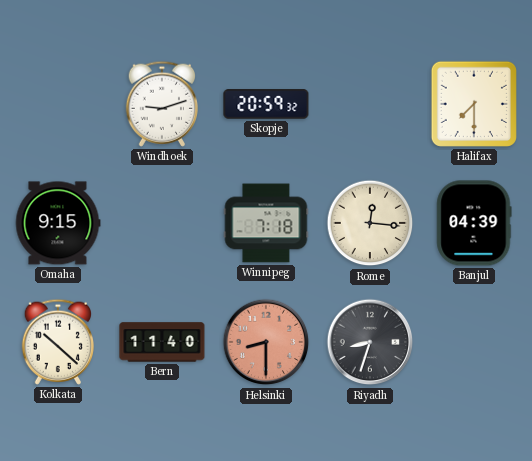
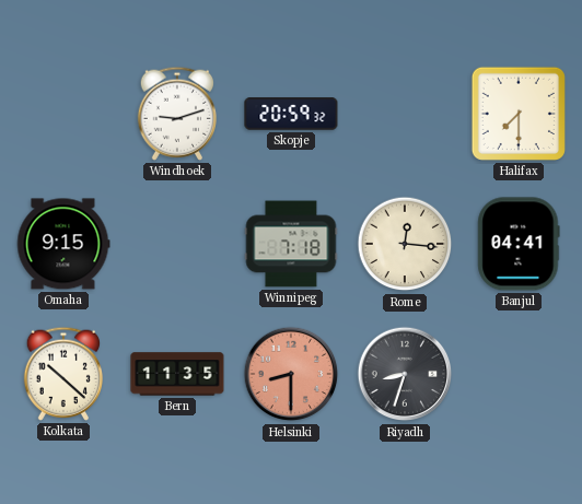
Banjul: 04:39 -> 04:41
Bern: 11:40 -> 11:35
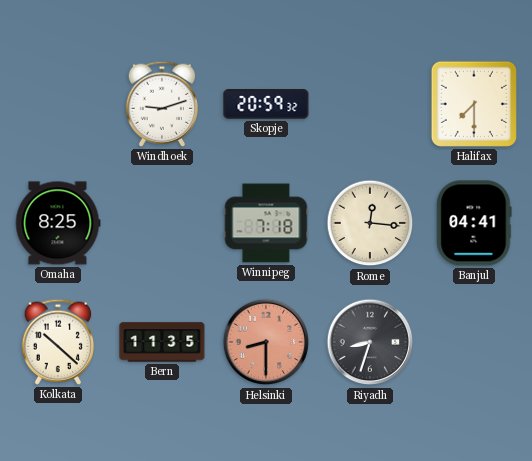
Omaha: 9:15 -> 8:25
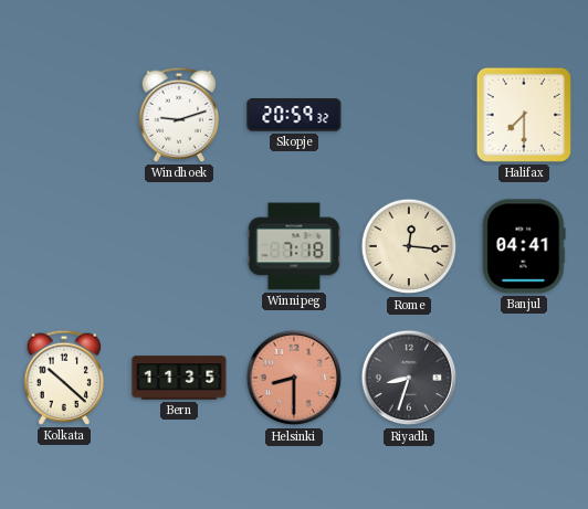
Omaha: 8:25 -> none
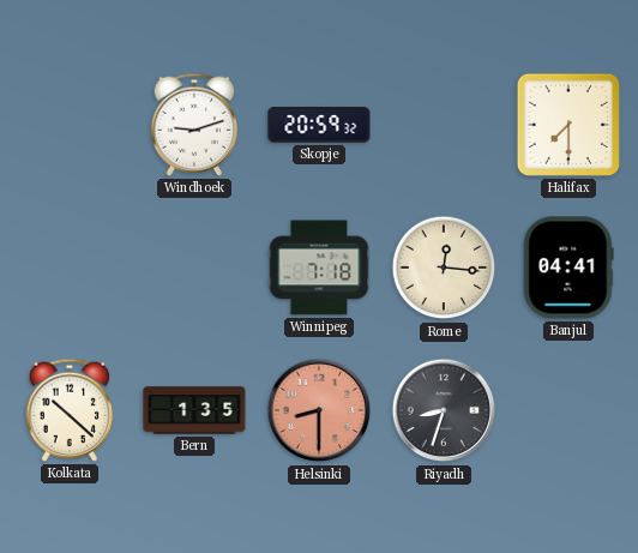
Bern: 11:35 -> 1:35
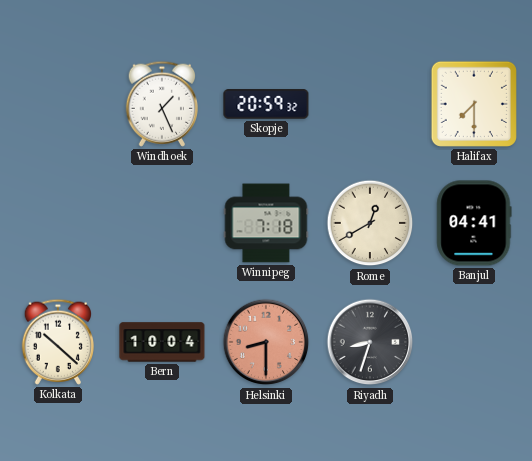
Windhoek: 9:12 -> 1:26
Rome: 12:16 -> 12:40
Bern: 1:35 -> 10:04
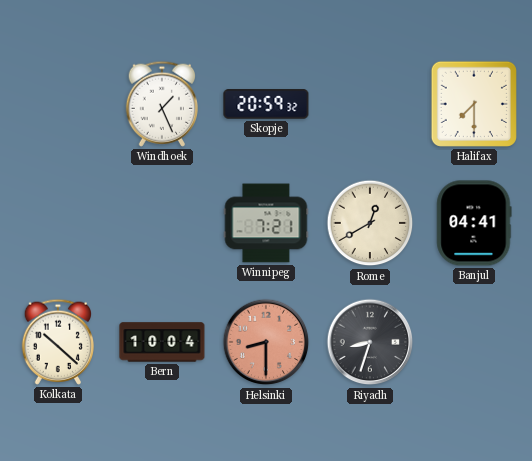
Winnipeg: 7:18 -> 7:21
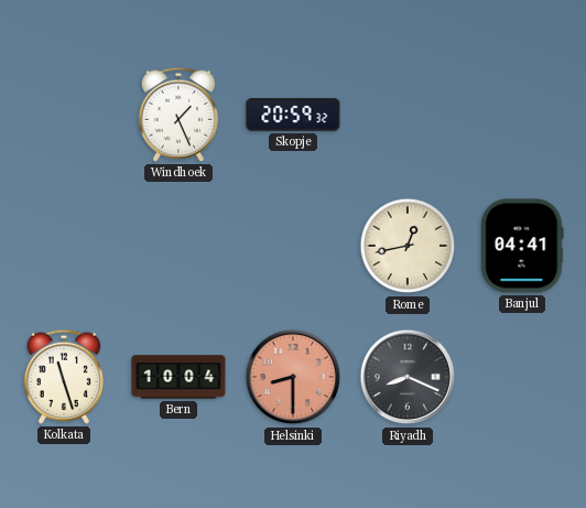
Halifax: 7:30 -> none
Winnipeg: 7:21 -> none
Rome: 12:40 -> 12:43
Kolkata: 10:22 -> 11:27
Riyadh: 8:33 -> 8:19
